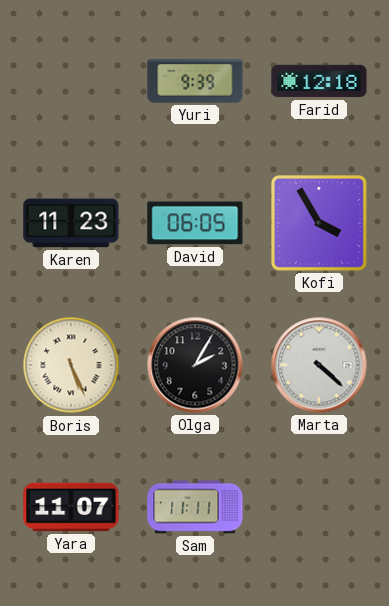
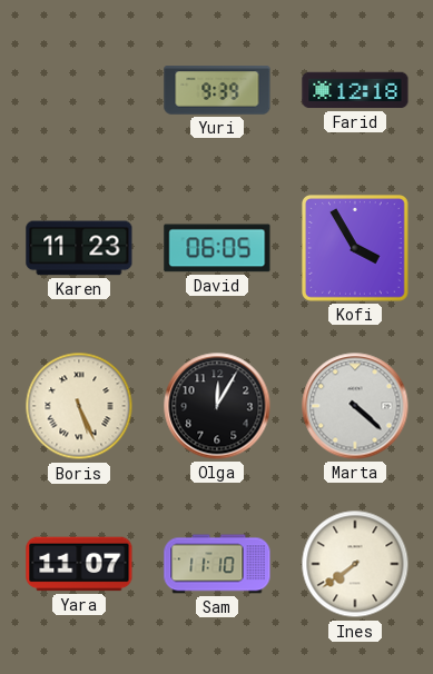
Olga: 2:05 -> 12:05
Sam: 11:11 -> 11:10
Ines: none -> 7:39
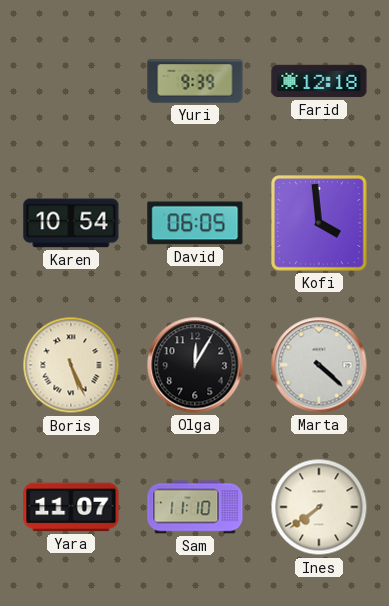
Karen: 11:23 -> 10:54
Kofi: 3:55 -> 3:59
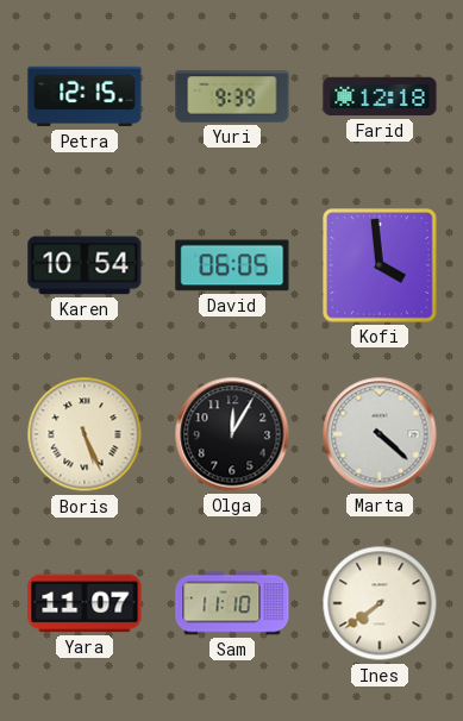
Petra: none -> 12:15
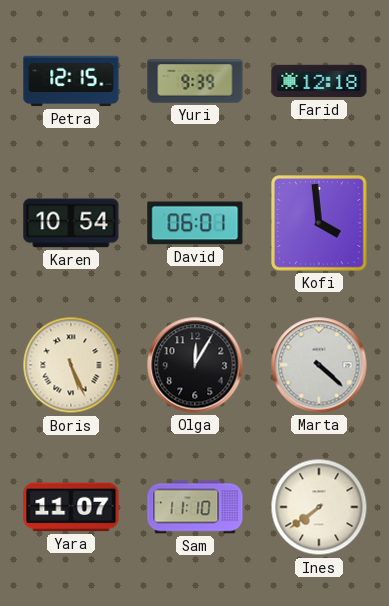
David: 06:05 -> 06:01
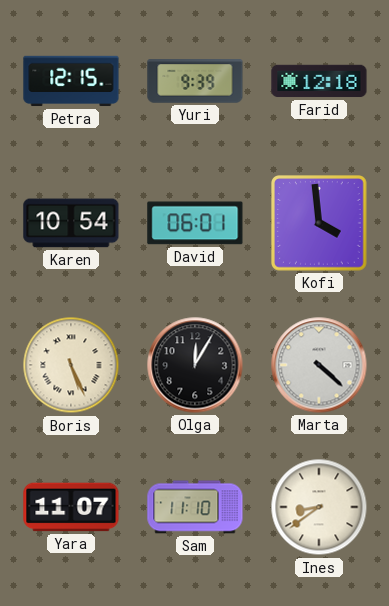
Ines: 7:39 -> 8:39
